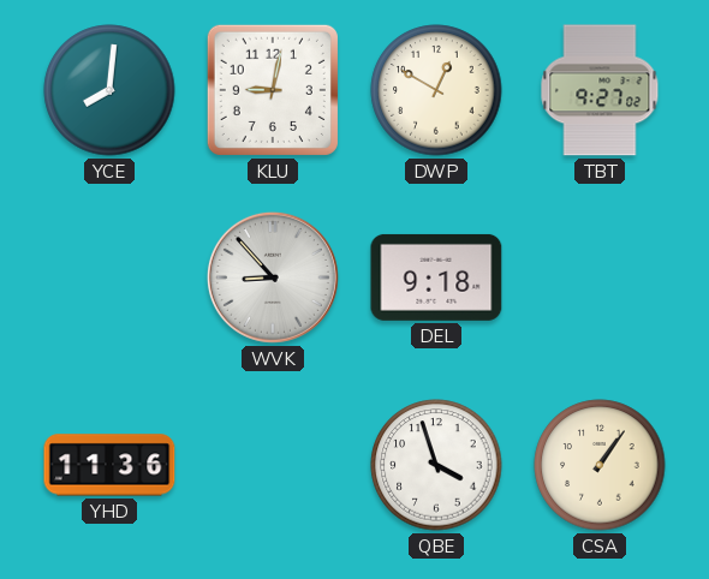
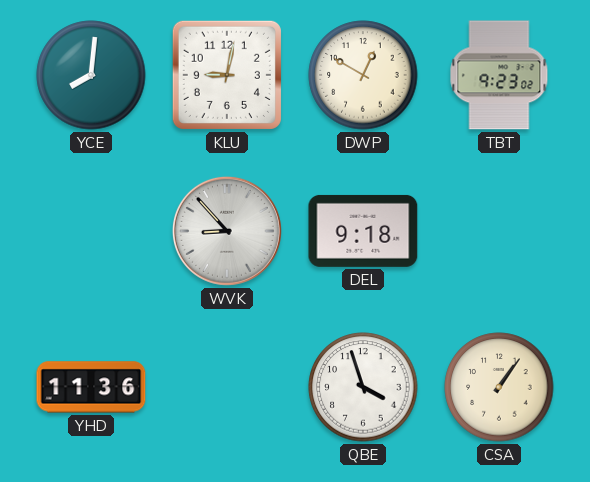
TBT: 9:27 -> 9:23
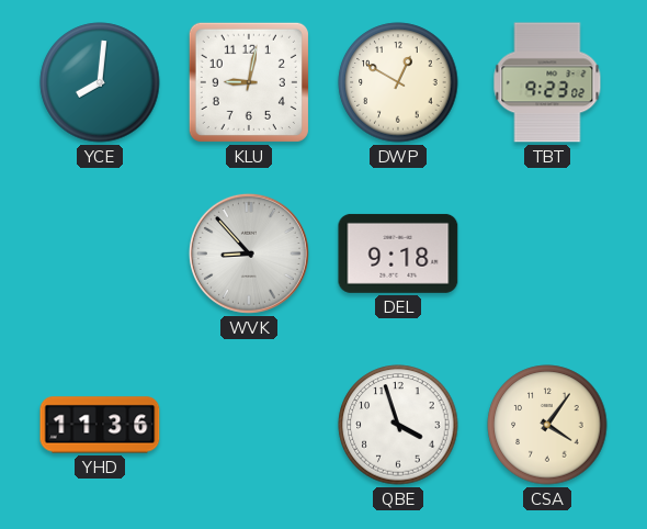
CSA: 1:06 -> 4:06
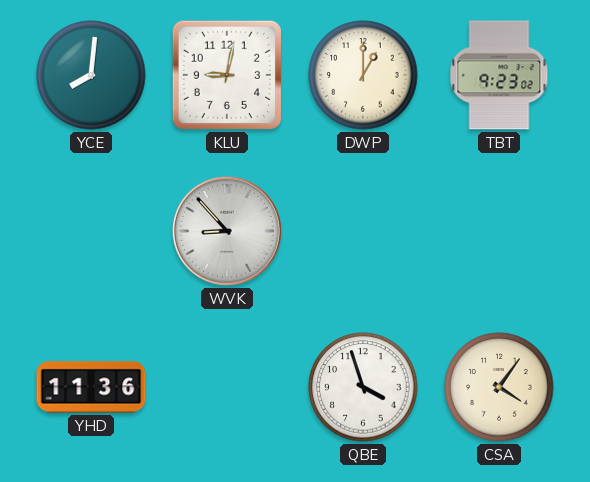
DWP: 12:50 -> 1:00
DEL: 9:18 -> none
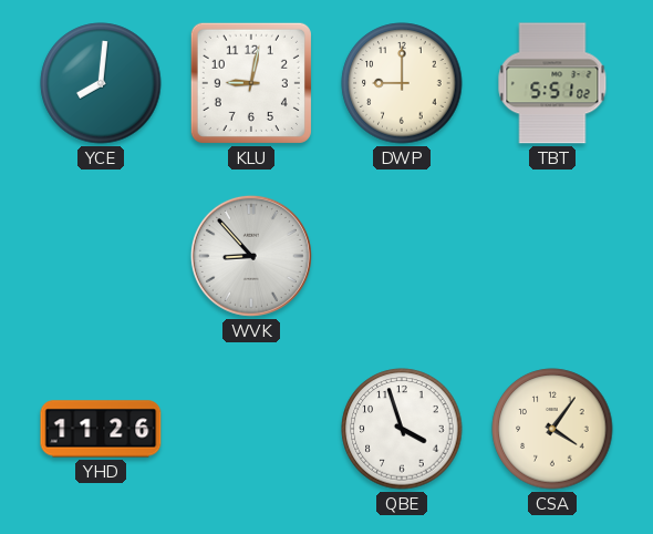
DWP: 1:00 -> 9:00
TBT: 9:23 -> 5:51
YHD: 11:36 -> 11:26
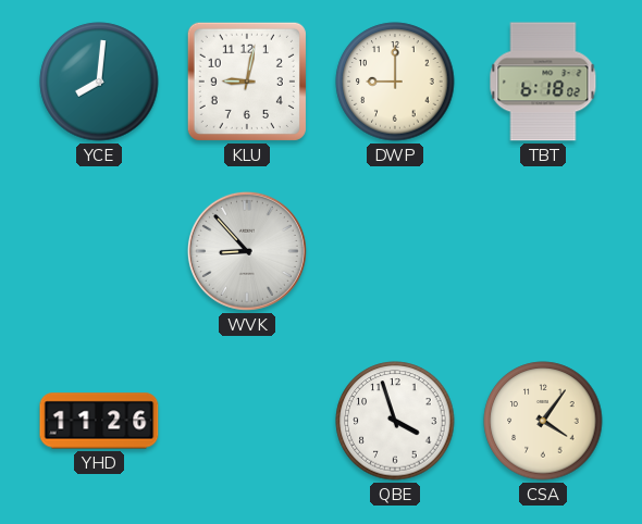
TBT: 5:51 -> 6:18
